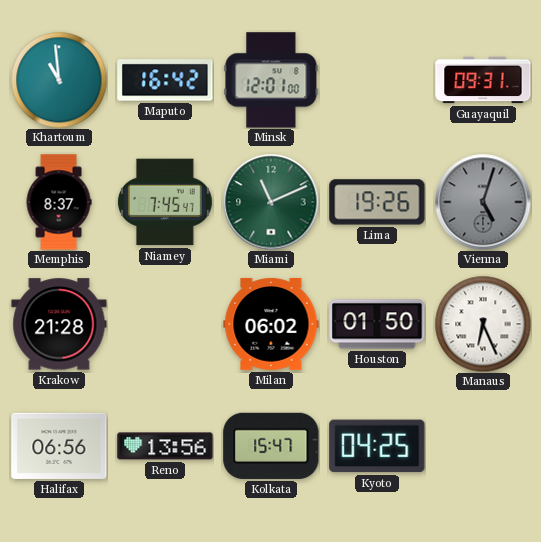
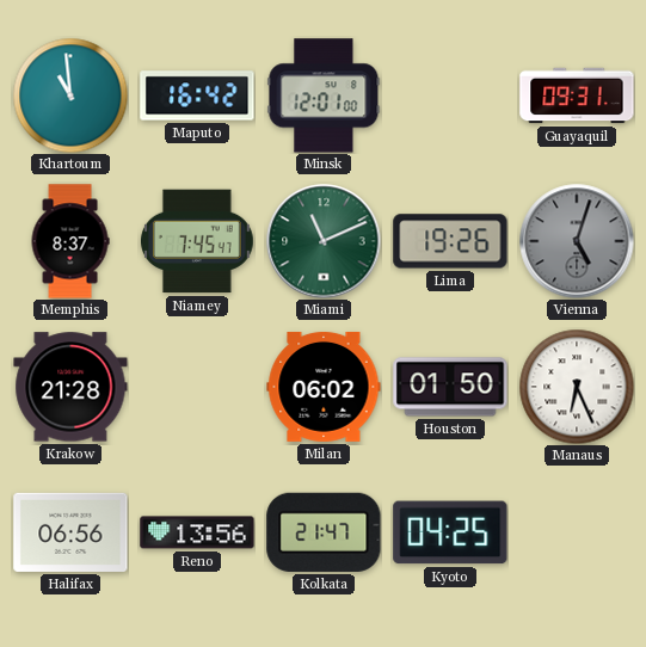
Kolkata: 15:47 -> 21:47
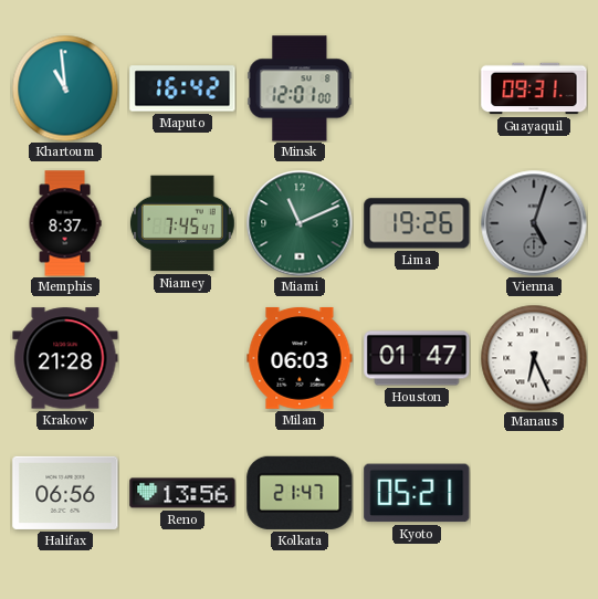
Milan: 06:02 -> 06:03
Houston: 01:50 -> 01:47
Kyoto: 04:25 -> 05:21
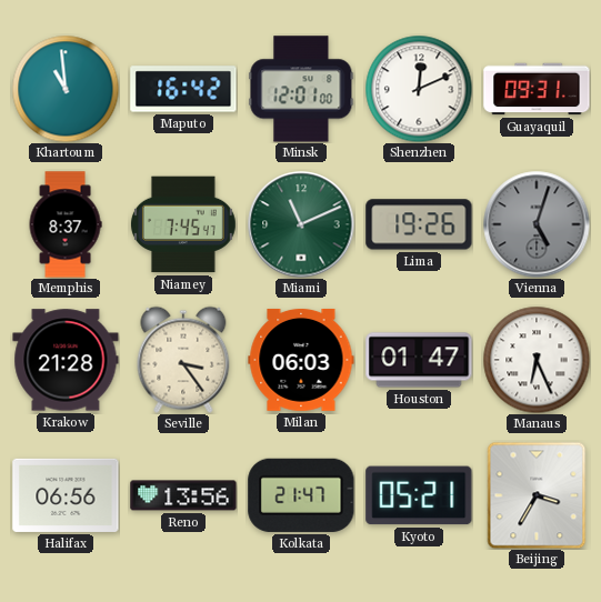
Shenzhen: none -> 12:11
Seville: none -> 3:24
Beijing: none -> 3:35
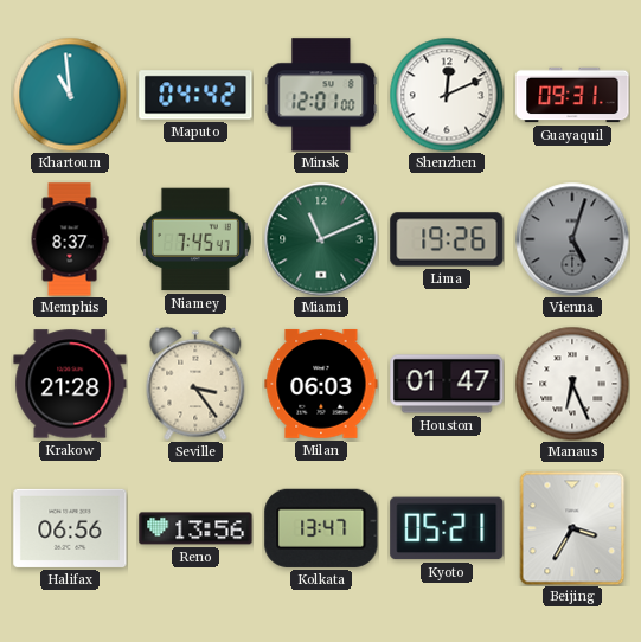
Maputo: 16:42 -> 04:42
Kolkata: 21:47 -> 13:47
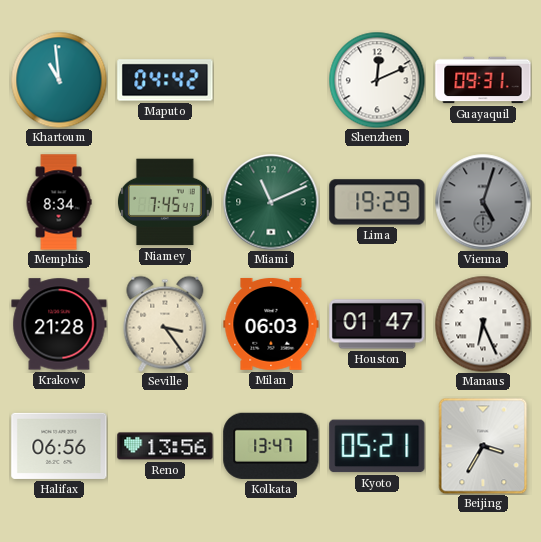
Minsk: 12:01 -> none
Memphis: 8:37 -> 8:34
Lima: 19:26 -> 19:29
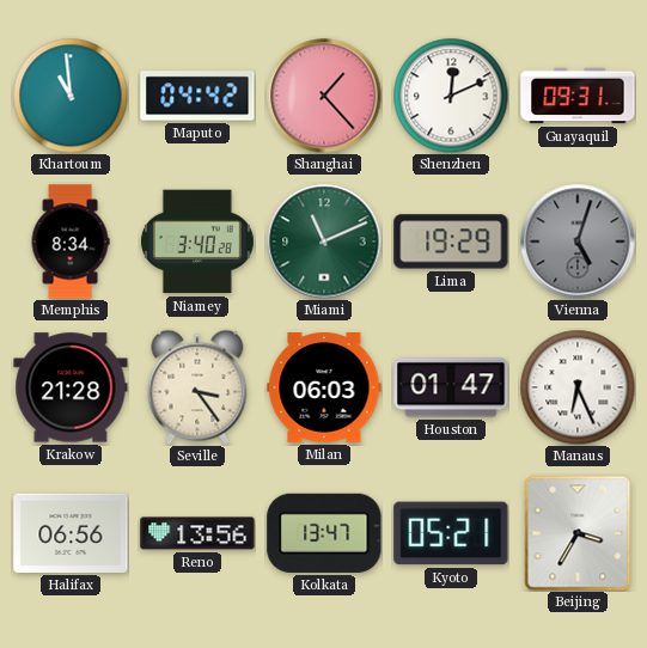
Shanghai: none -> 1:23
Niamey: 7:45 -> 3:40
